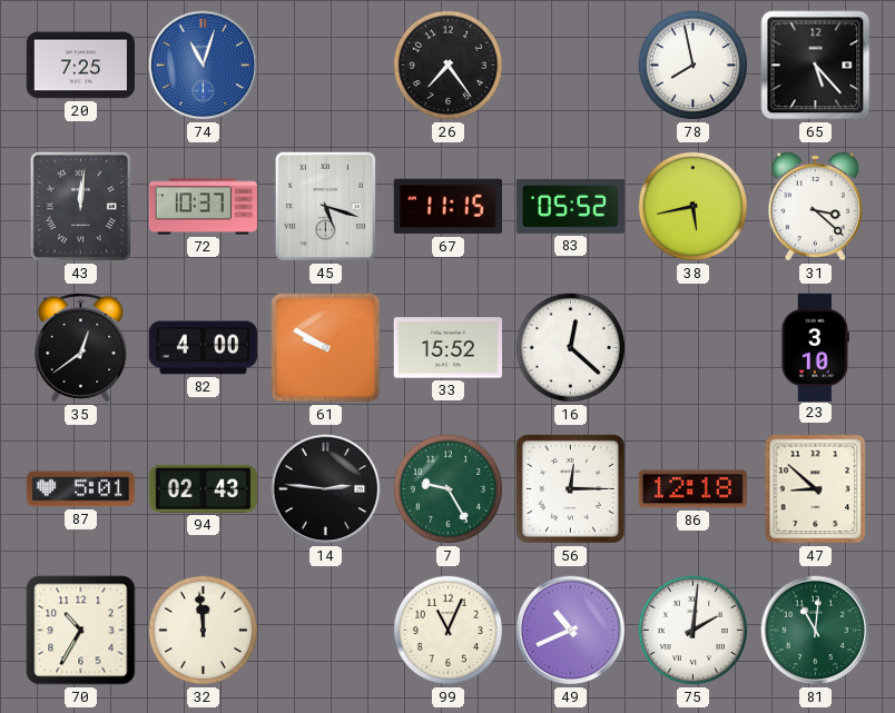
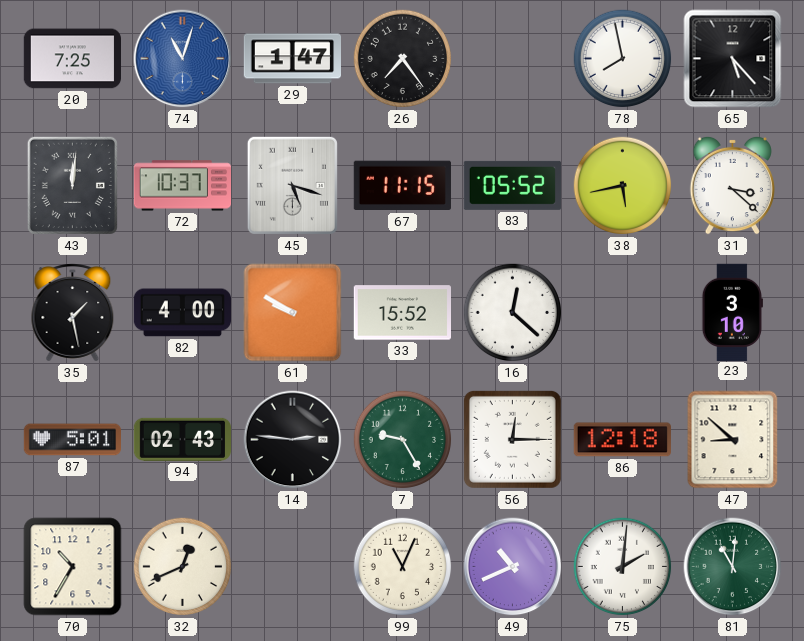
29: none -> 1:47
35: 12:39 -> 1:28
32: 11:59 -> 12:41
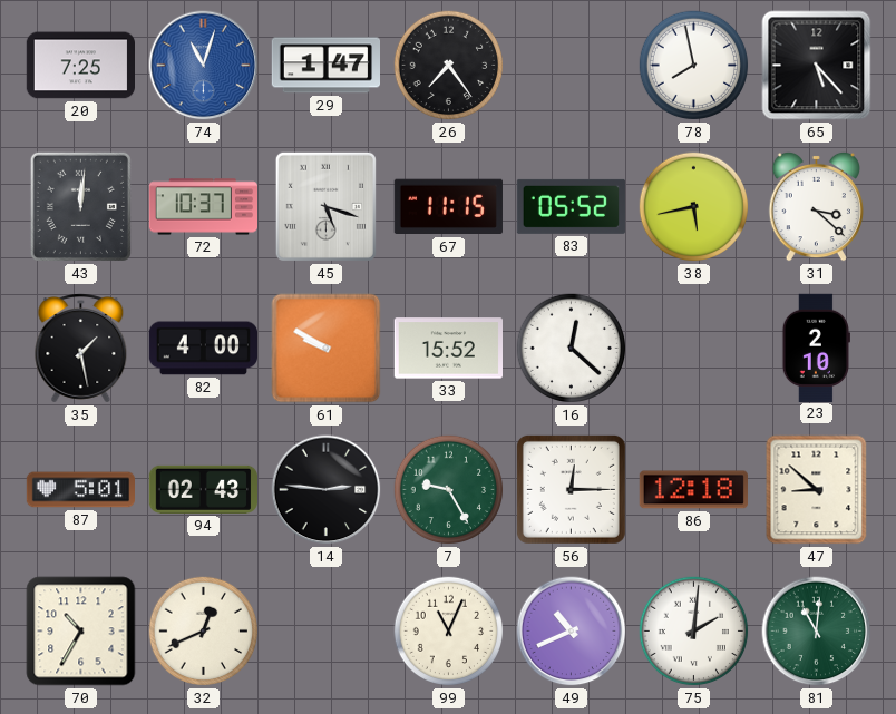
23: 3:10 -> 2:10
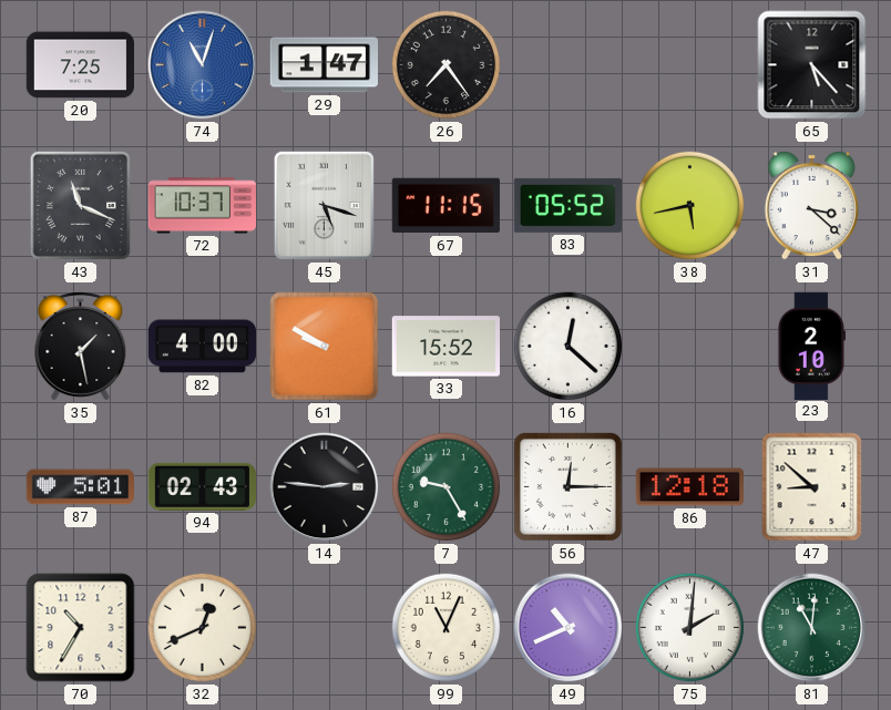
78: 7:58 -> none
43: 12:01 -> 11:19
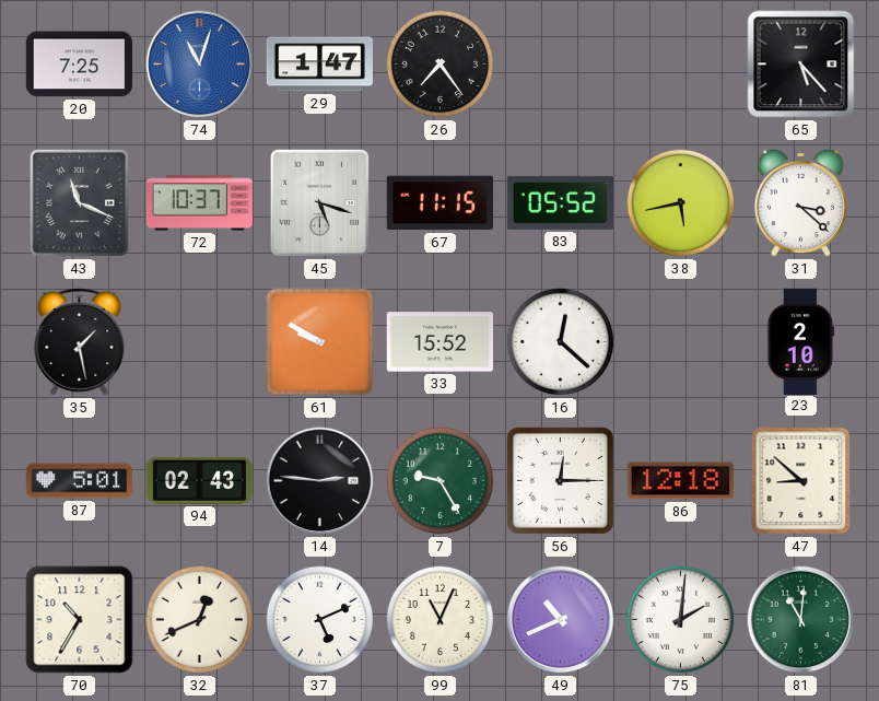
82: 4:00 -> none
37: none -> 5:11
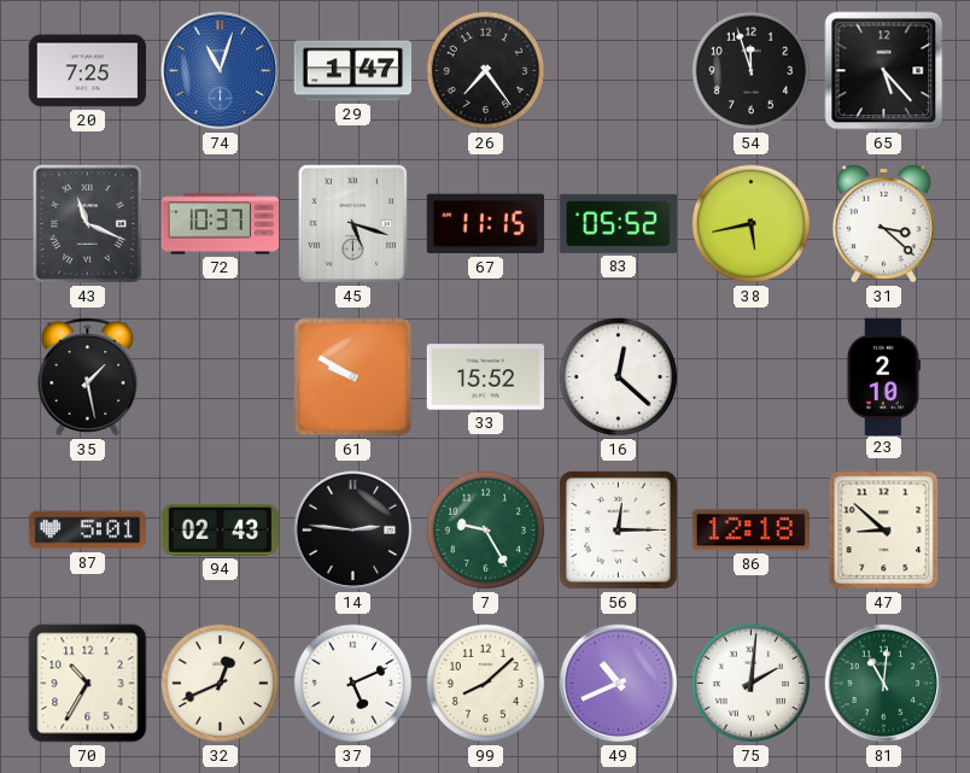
54: none -> 11:57
99: 11:04 -> 8:08
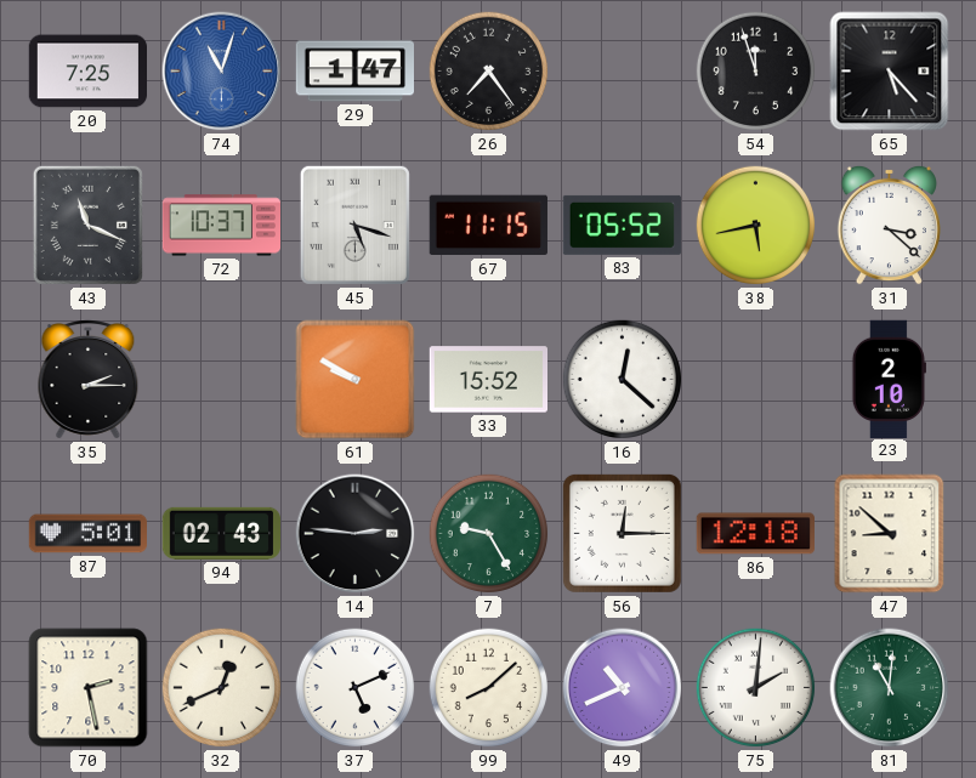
35: 1:28 -> 2:15
70: 10:35 -> 2:28
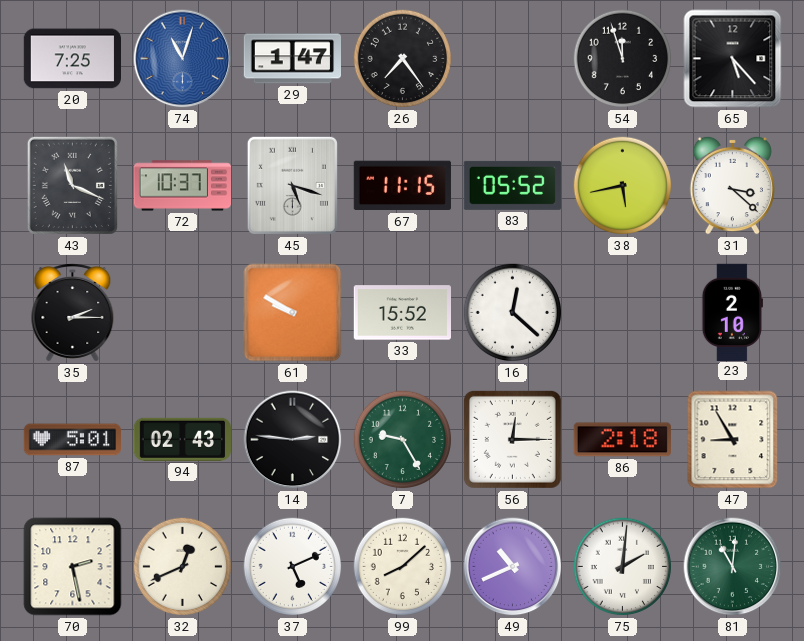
86: 12:18 -> 2:18
47: 8:52 -> 8:55
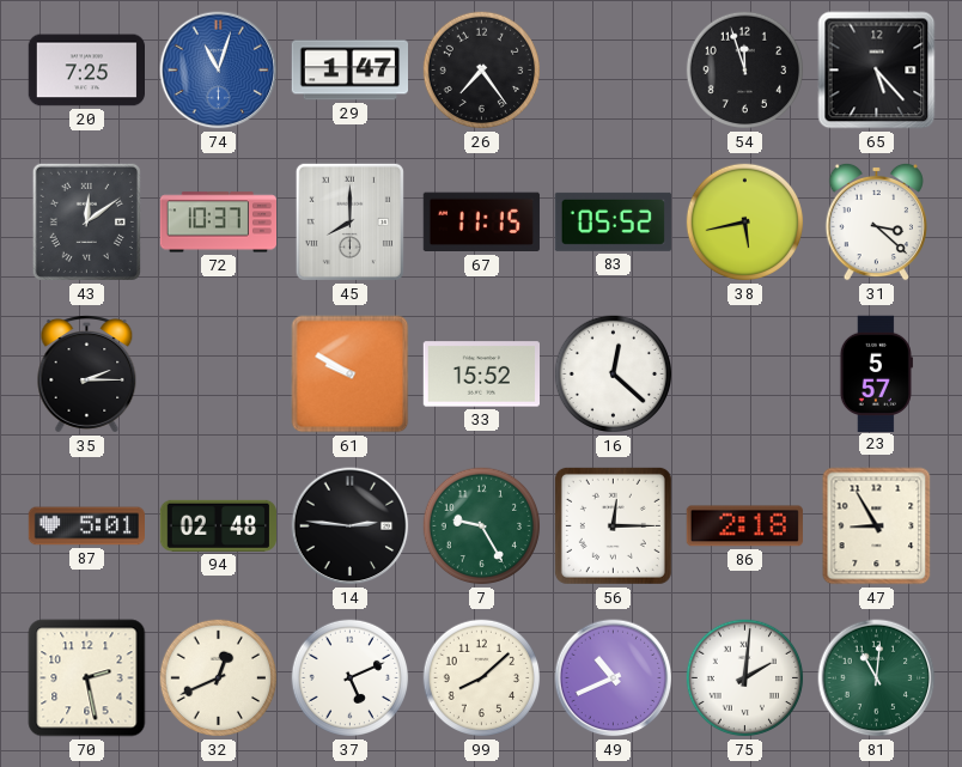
43: 11:19 -> 12:09
45: 5:18 -> 8:00
23: 2:10 -> 5:57
94: 02:43 -> 02:48
